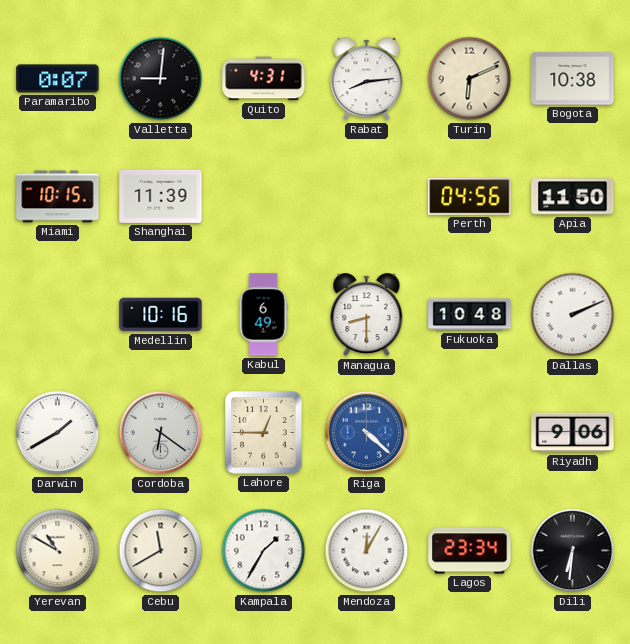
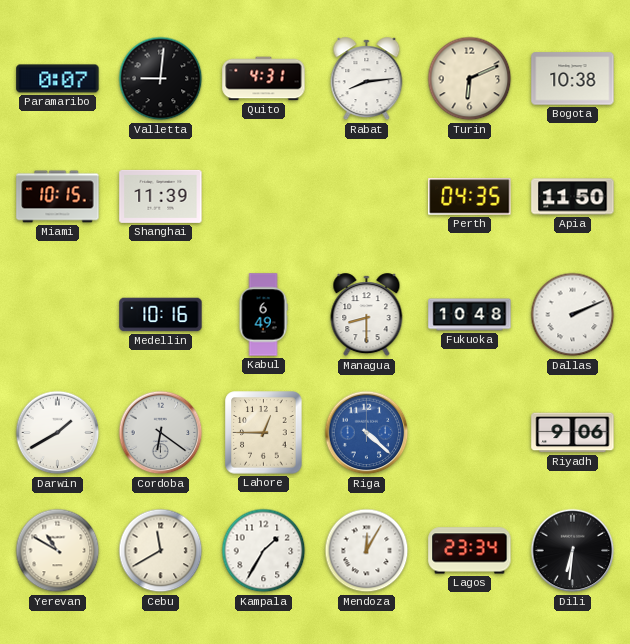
Perth: 04:56 -> 04:35
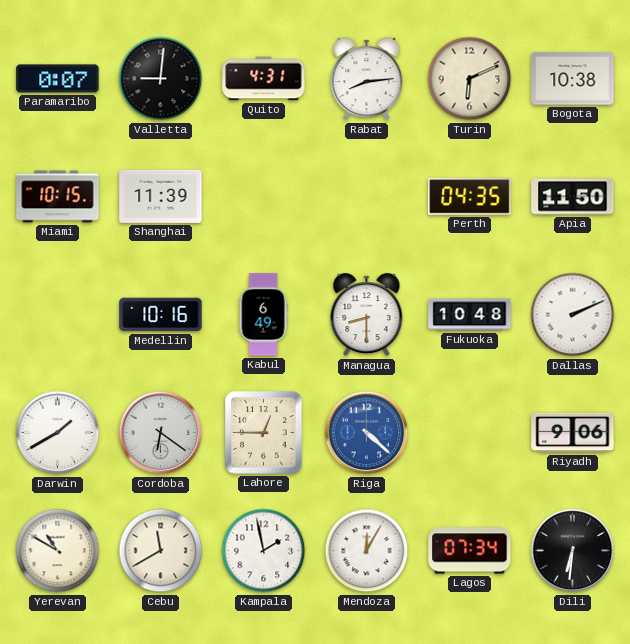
Kampala: 1:35 -> 1:58
Lagos: 23:34 -> 07:34
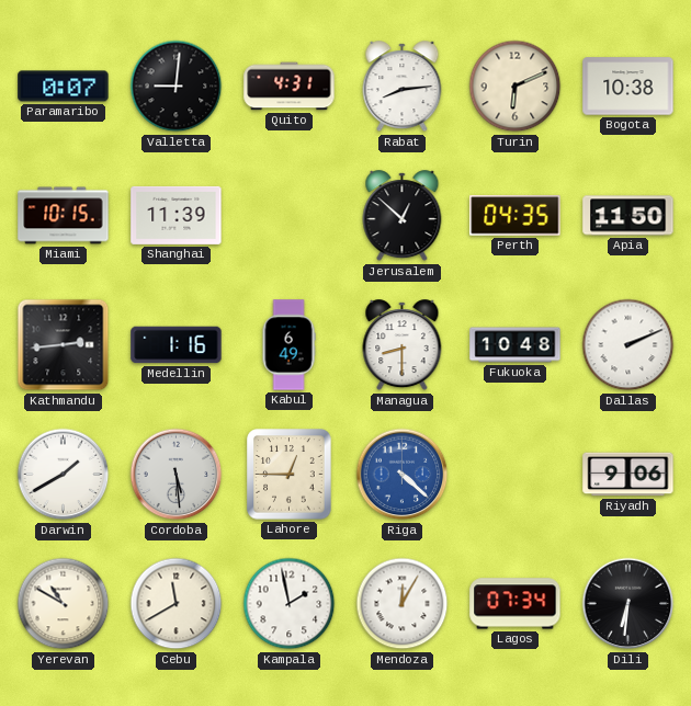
Jerusalem: none -> 12:52
Kathmandu: none -> 2:44
Medellin: 10:16 -> 1:16
Cordoba: 6:21 -> 5:29
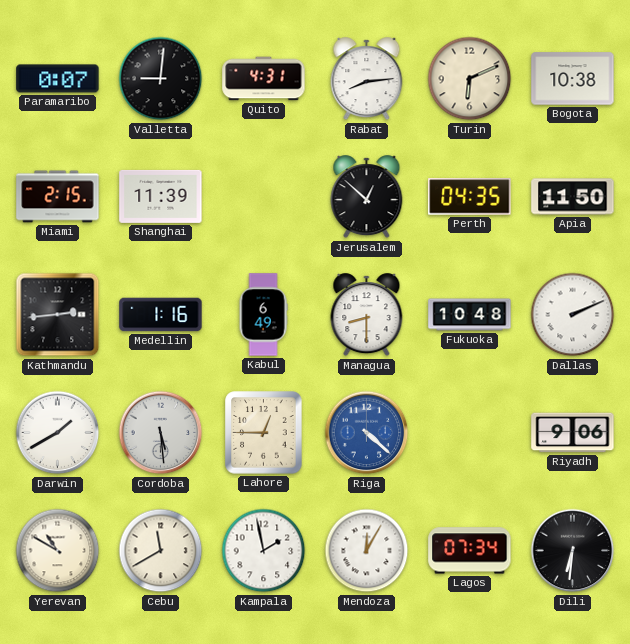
Miami: 10:15 -> 2:15
